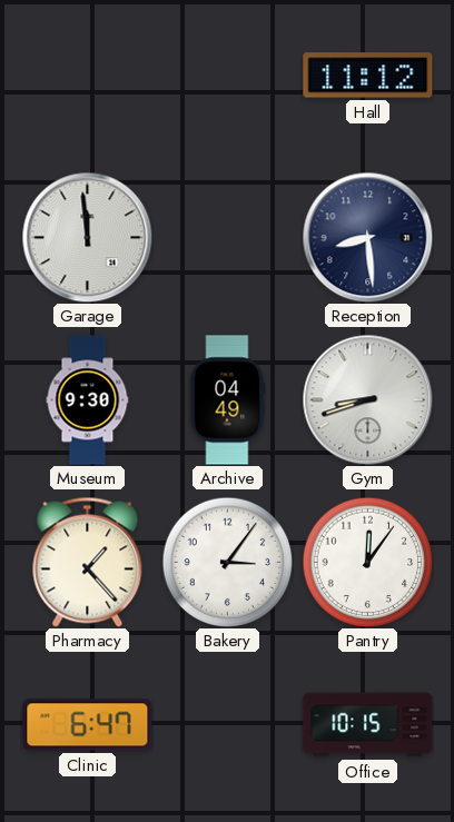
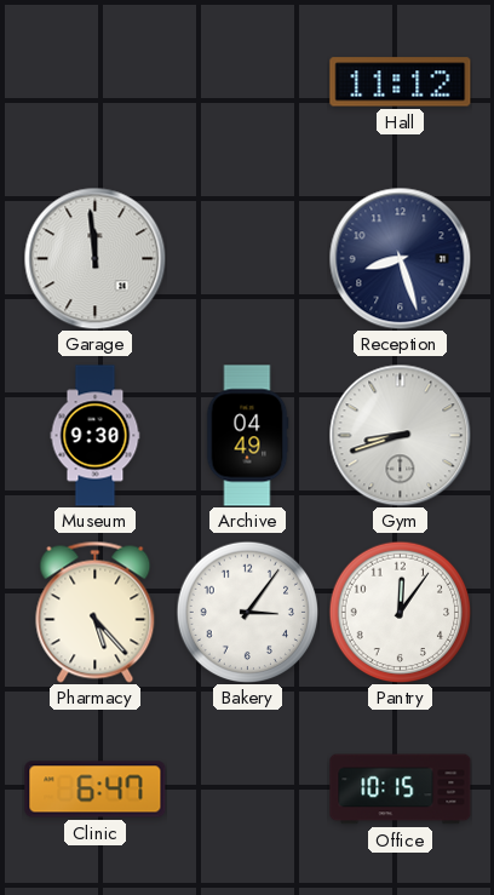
Reception: 8:29 -> 8:27
Pharmacy: 1:23 -> 5:23
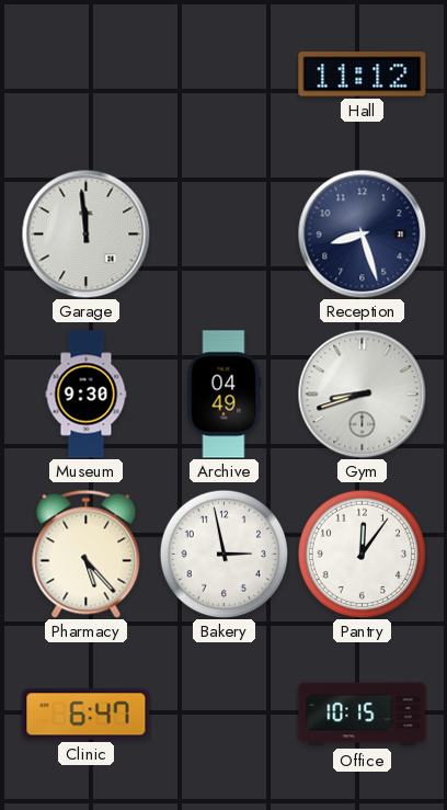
Bakery: 3:06 -> 2:58
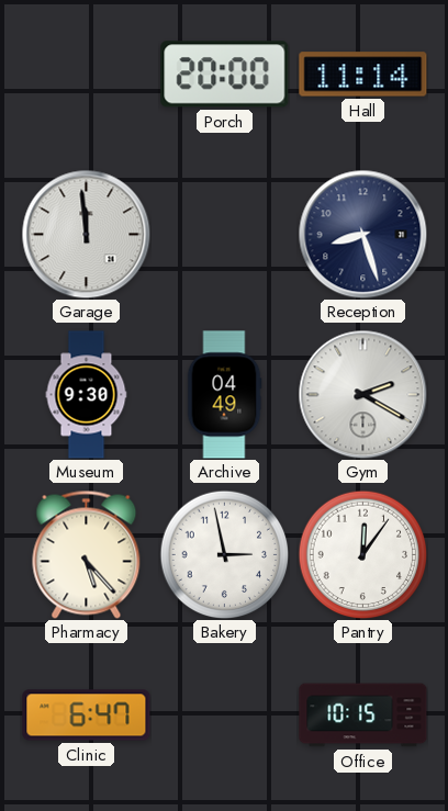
Porch: none -> 20:00
Hall: 11:12 -> 11:14
Gym: 8:42 -> 2:20
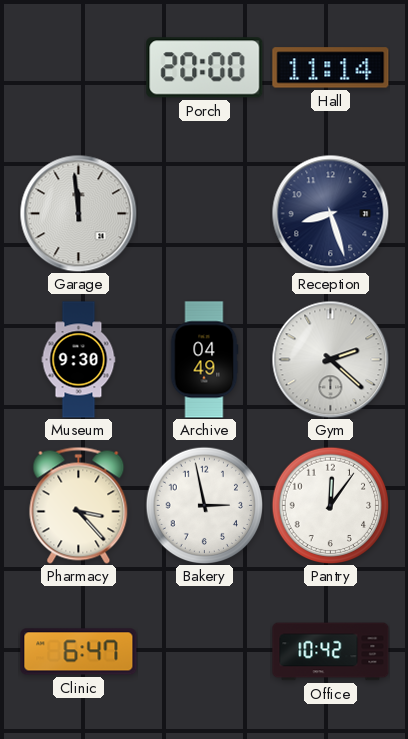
Gym: 2:20 -> 2:22
Pharmacy: 5:23 -> 3:23
Office: 10:15 -> 10:42
